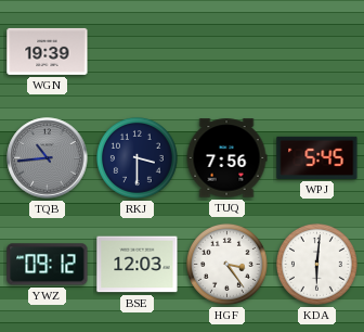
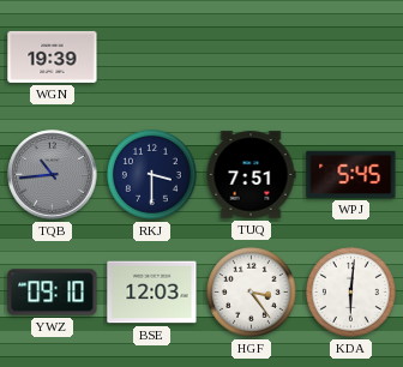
TUQ: 7:56 -> 7:51
YWZ: 09:12 -> 09:10
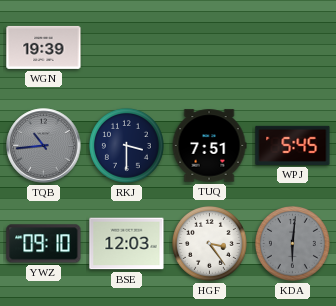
KDA dial: white -> grey
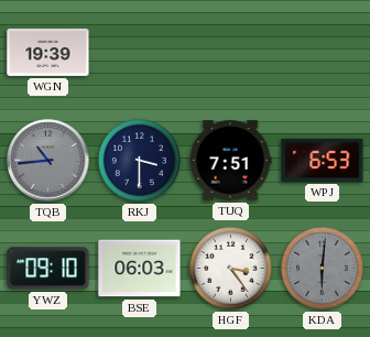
WPJ: 5:45 -> 6:53
BSE: 12:03 -> 06:03
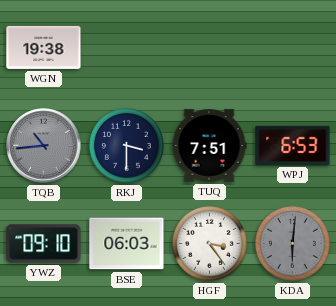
WGN: 19:39 -> 19:38
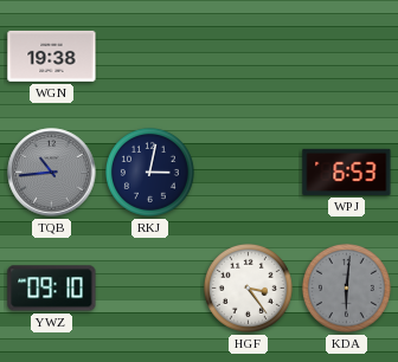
RKJ: 3:30 -> 3:02
TUQ: 7:51 -> none
BSE: 06:03 -> none
